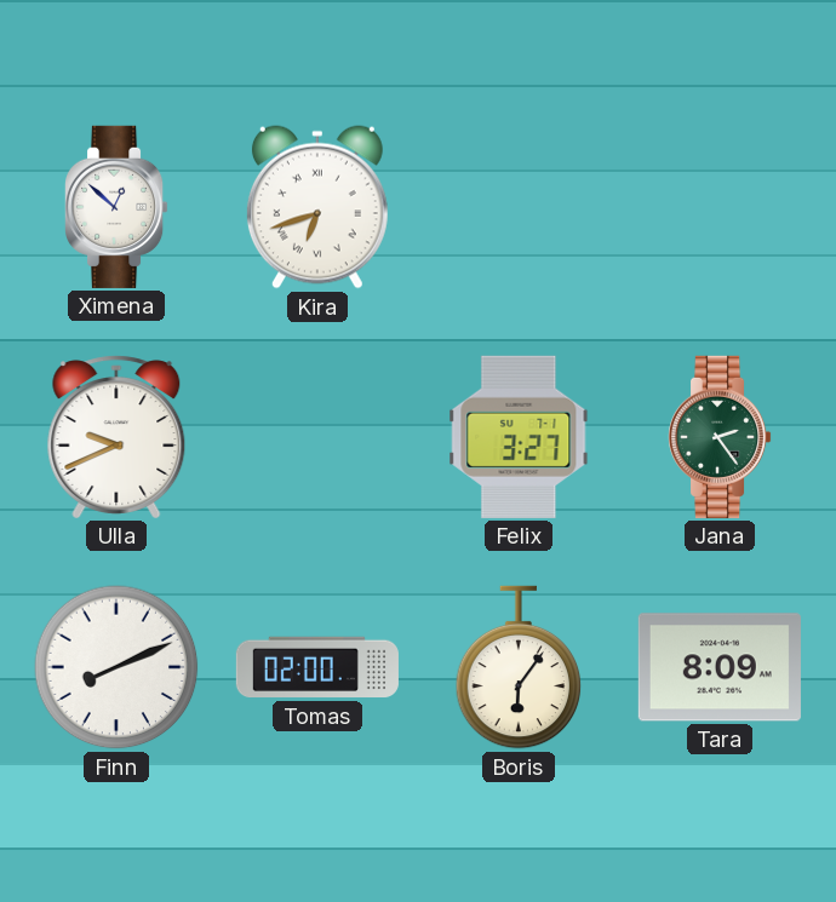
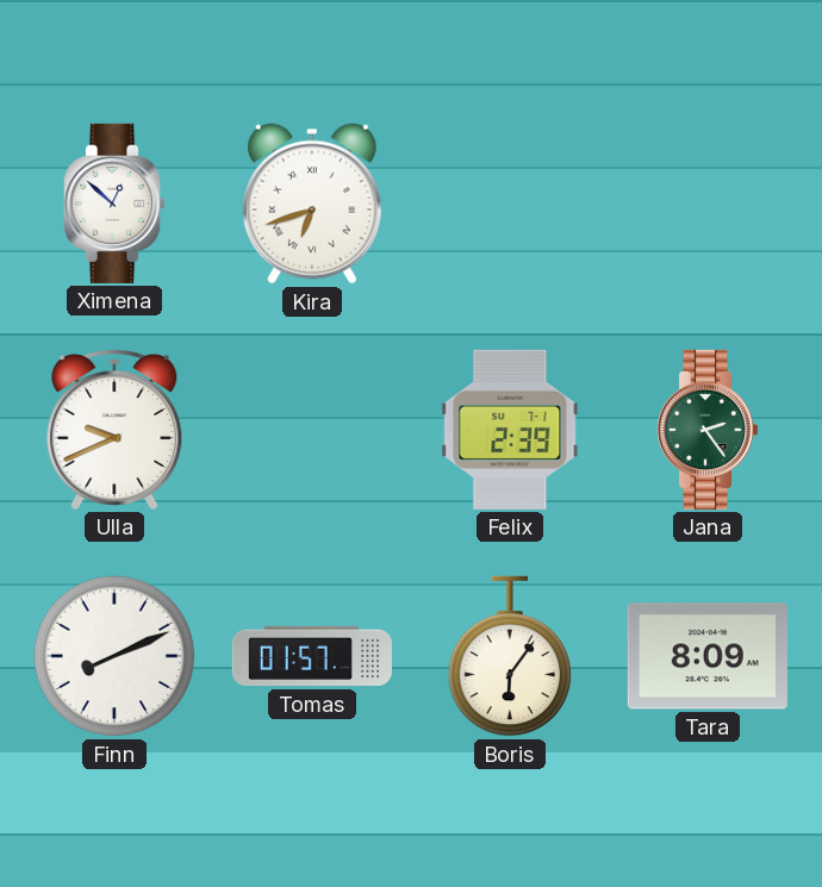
Felix: 3:27 -> 2:39
Tomas: 02:00 -> 01:57
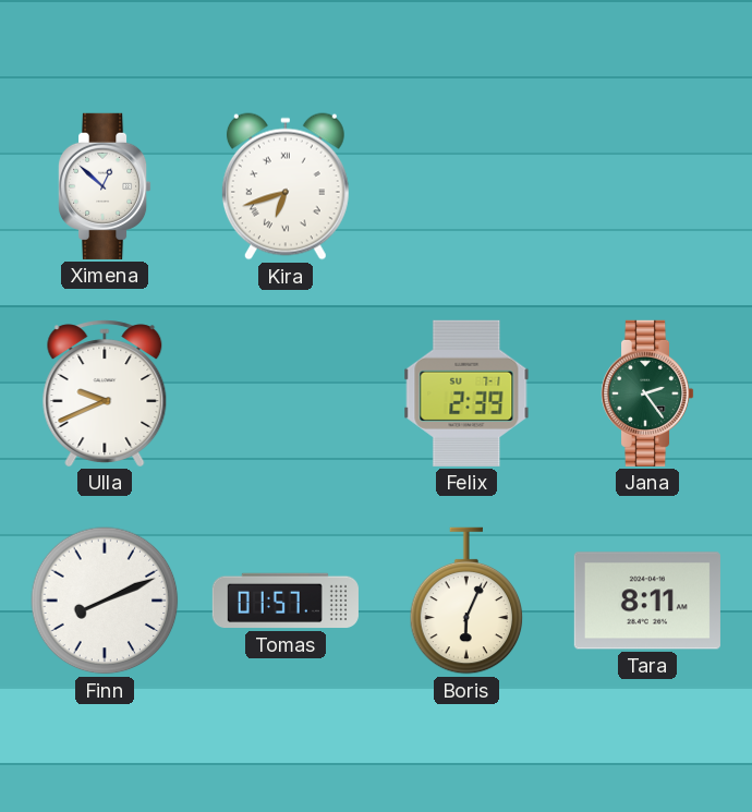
Boris: 6:06 -> 6:04
Tara: 8:09 -> 8:11
